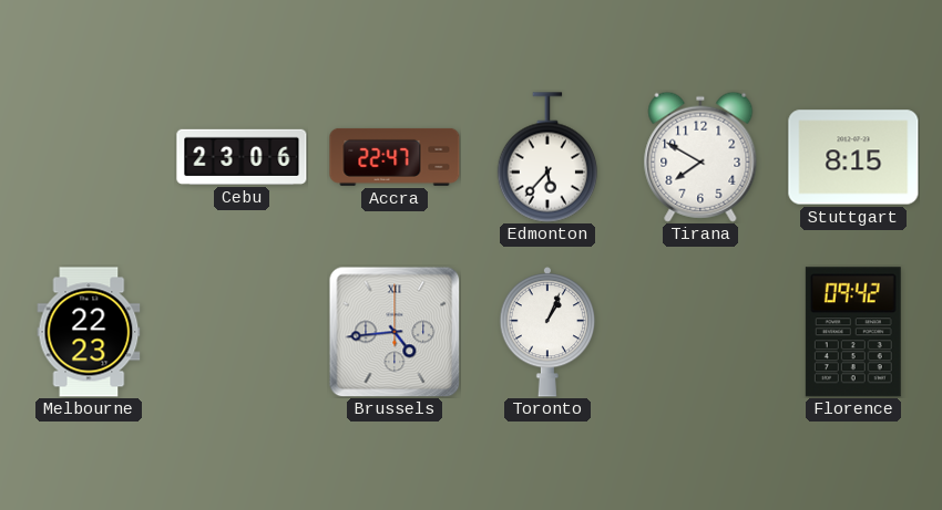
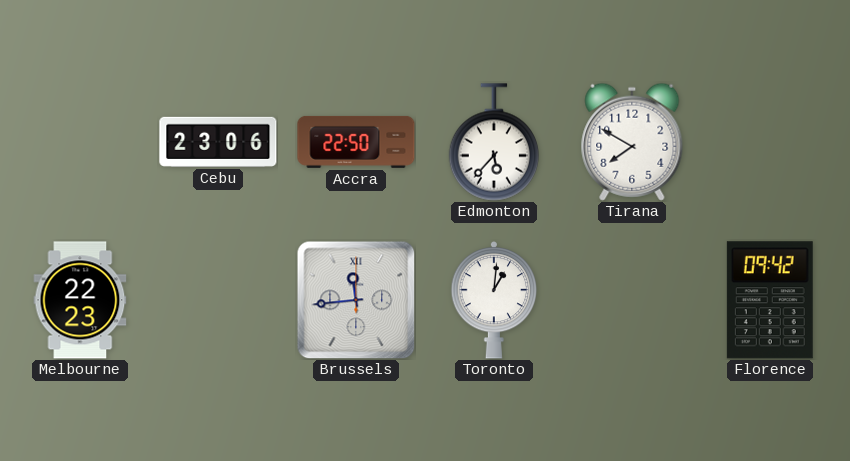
Accra: 22:47 -> 22:50
Stuttgart: 8:15 -> none
Brussels: 4:44 -> 11:44
Toronto: 1:04 -> 1:01
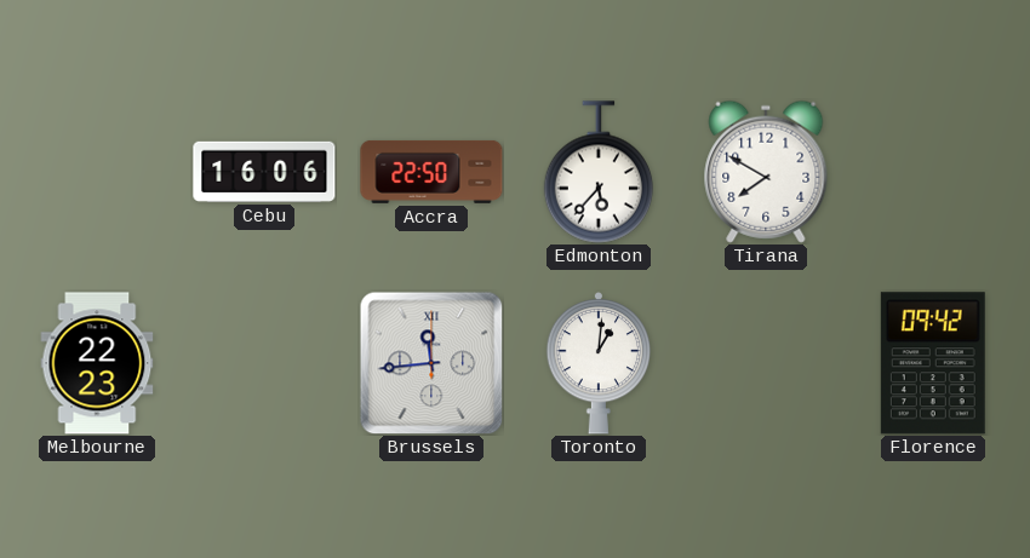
Cebu: 23:06 -> 16:06
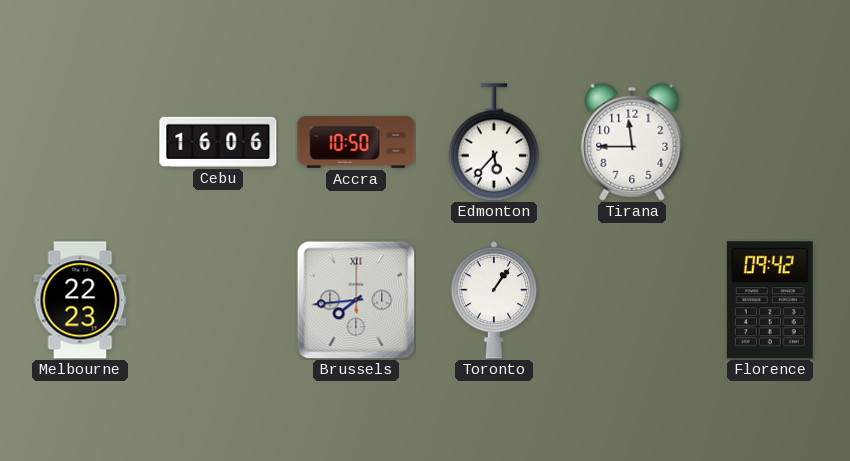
Accra: 22:50 -> 10:50
Tirana: 7:50 -> 11:45
Brussels: 11:44 -> 7:44
Toronto: 1:01 -> 1:06
